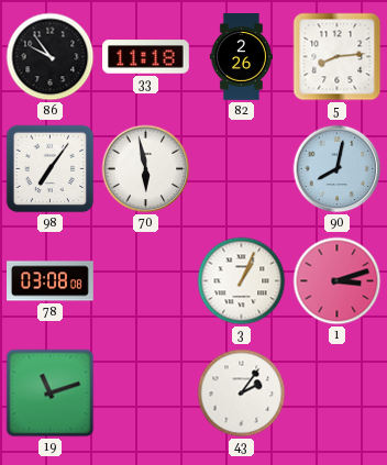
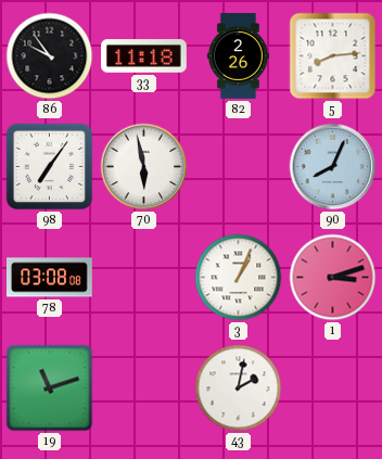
90: 8:02 -> 8:04
43: 2:06 -> 2:02
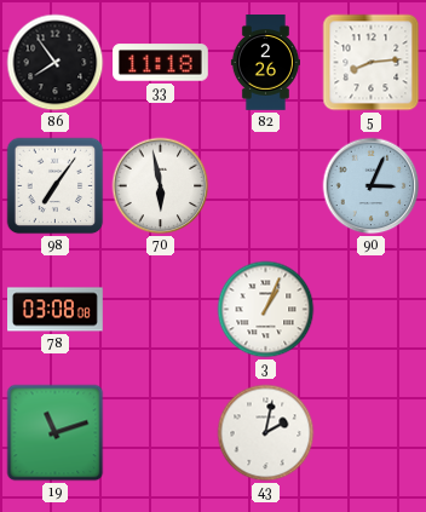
86: 9:54 -> 7:54
90: 8:04 -> 3:04
1: 3:12 -> none
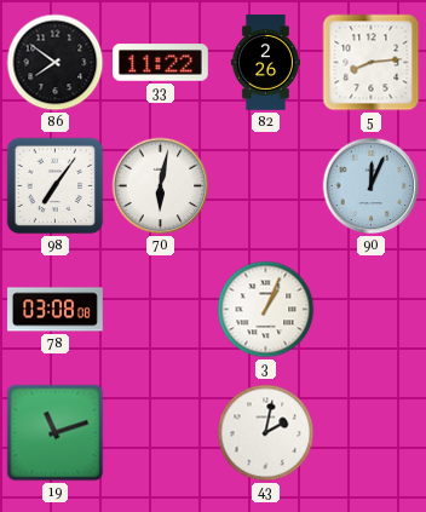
86: 7:54 -> 7:51
33: 11:18 -> 11:22
70: 5:58 -> 6:02
90: 3:04 -> 12:04
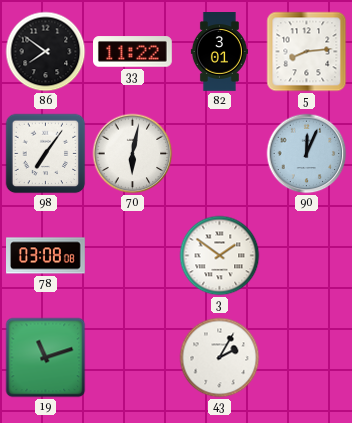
82: 2:26 -> 3:01
3: 1:04 -> 1:51
43: 2:02 -> 2:05
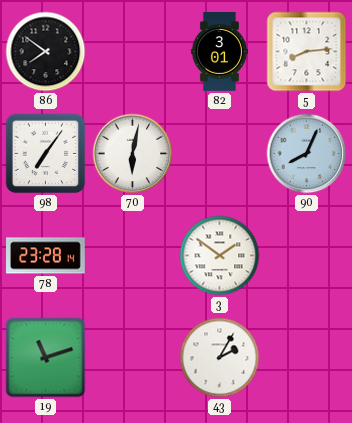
33: 11:22 -> none
90: 12:04 -> 8:04
78: 03:08 -> 23:28
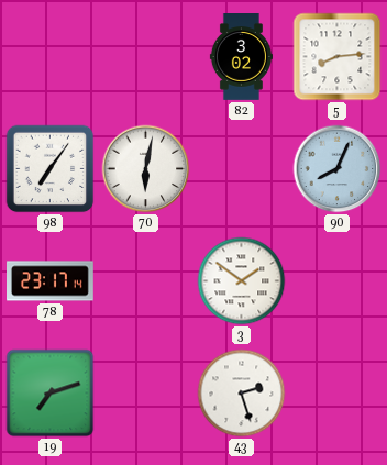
86: 7:51 -> none
82: 3:01 -> 3:02
78: 23:28 -> 23:17
19: 11:12 -> 7:12
43: 2:05 -> 2:27
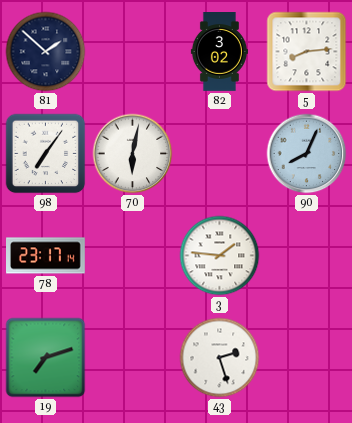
81: none -> 1:52
3: 1:51 -> 1:46
